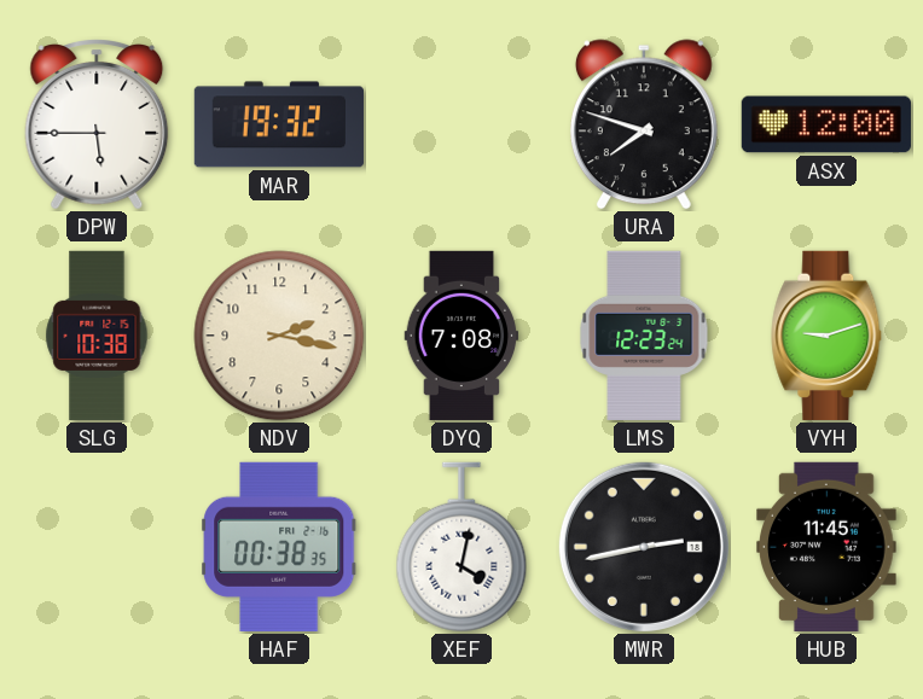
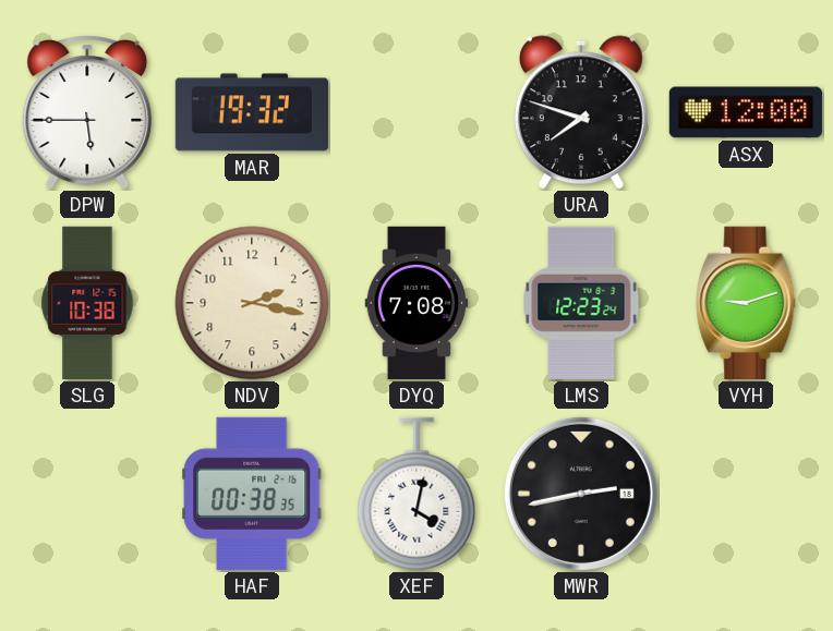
HUB: 11:45 -> none
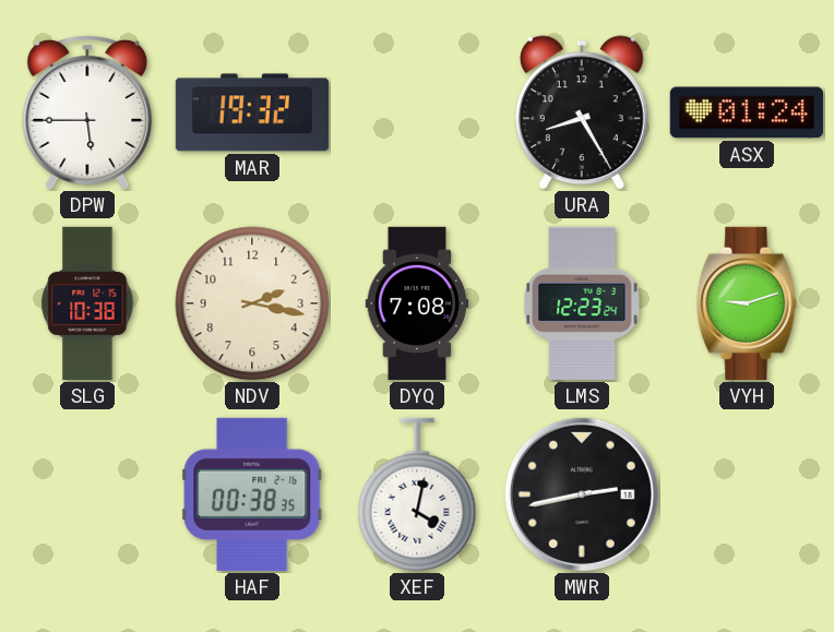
URA: 7:48 -> 8:25
ASX: 12:00 -> 01:24
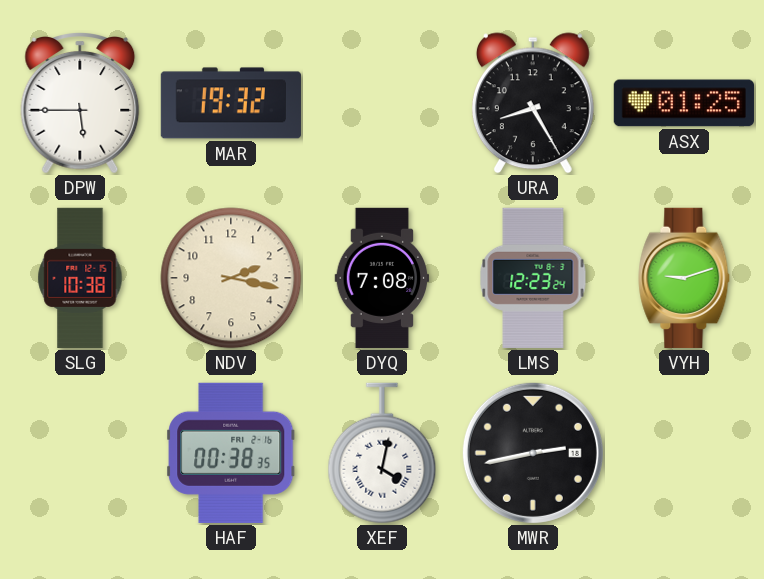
ASX: 01:24 -> 01:25
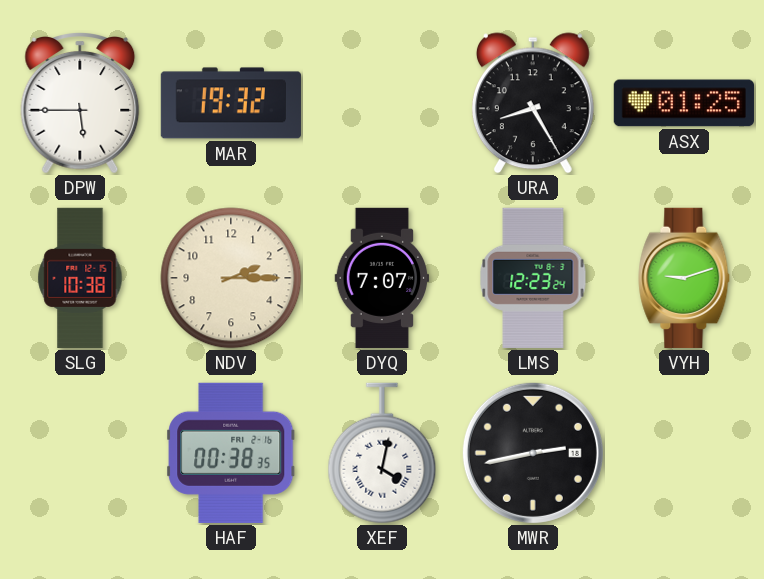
NDV: 2:17 -> 2:15
DYQ: 7:08 -> 7:07
